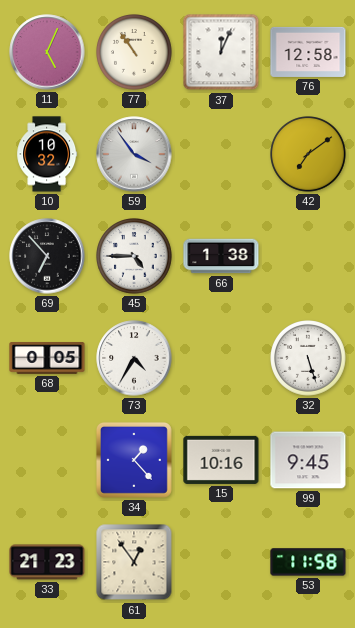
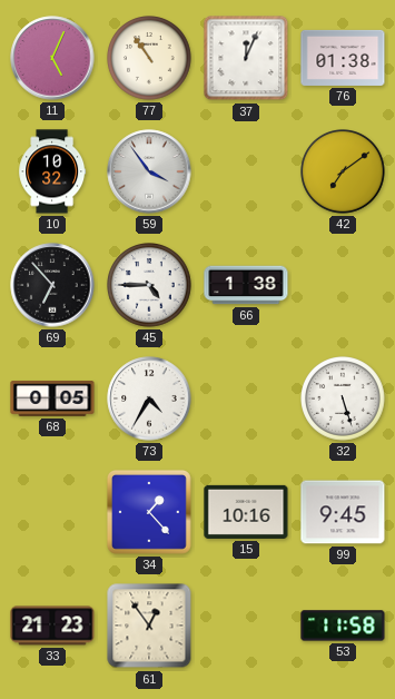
76: 12:58 -> 01:38
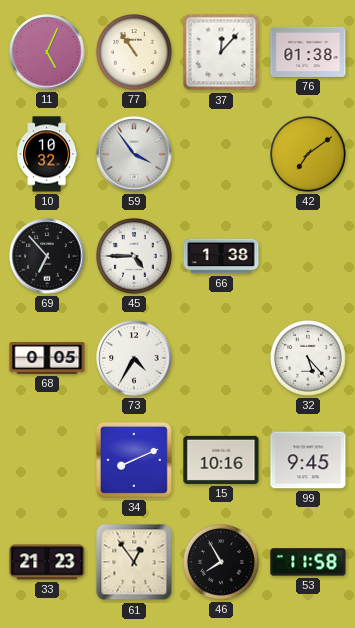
37: 12:04 -> 12:07
32: 5:27 -> 5:23
34: 1:23 -> 8:11
46: none -> 7:55
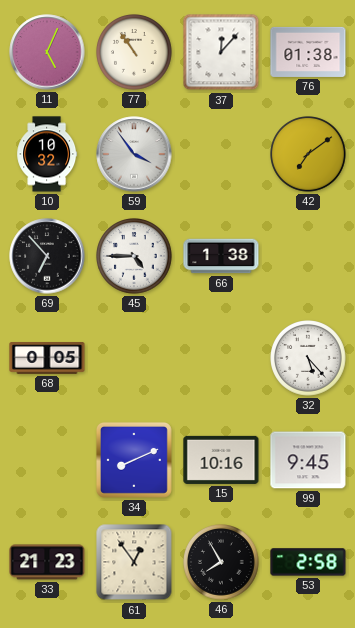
73: 4:35 -> none
53: 11:58 -> 2:58
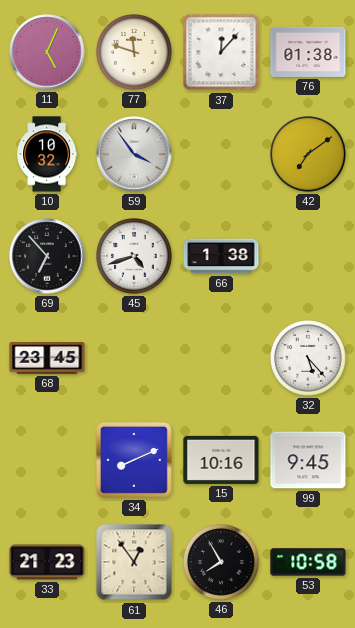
77: 10:54 -> 11:48
45: 4:45 -> 4:42
68: 0:05 -> 23:45
53: 2:58 -> 10:58
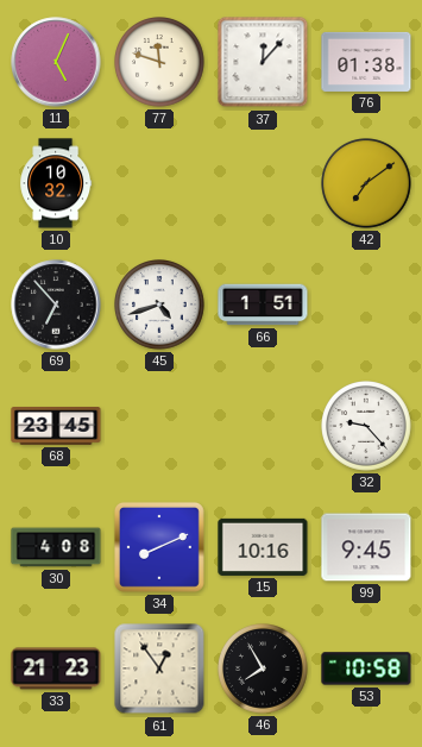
59: 3:54 -> none
66: 1:38 -> 1:51
32: 5:23 -> 9:23
30: none -> 4:08
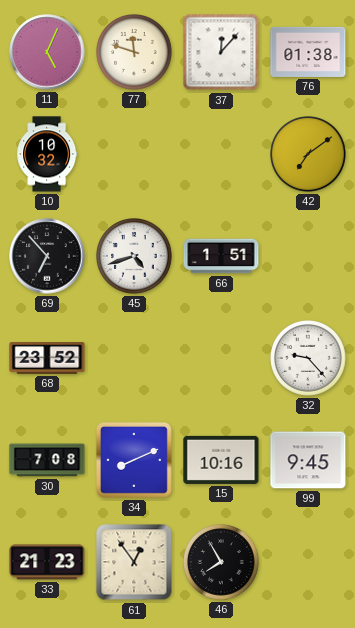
68: 23:45 -> 23:52
30: 4:08 -> 7:08
53: 10:58 -> none
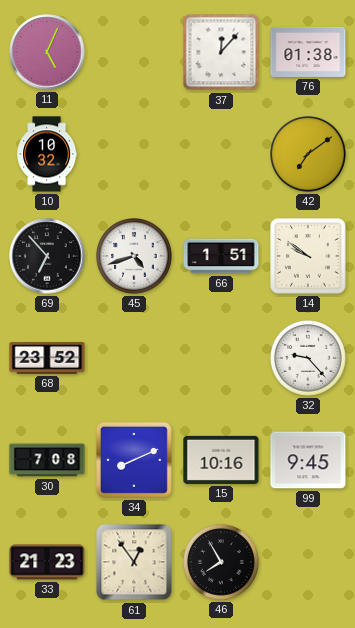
77: 11:48 -> none
14: none -> 9:51
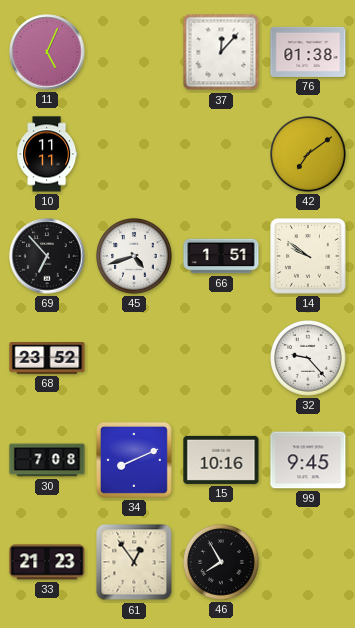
10: 10:32 -> 11:11
